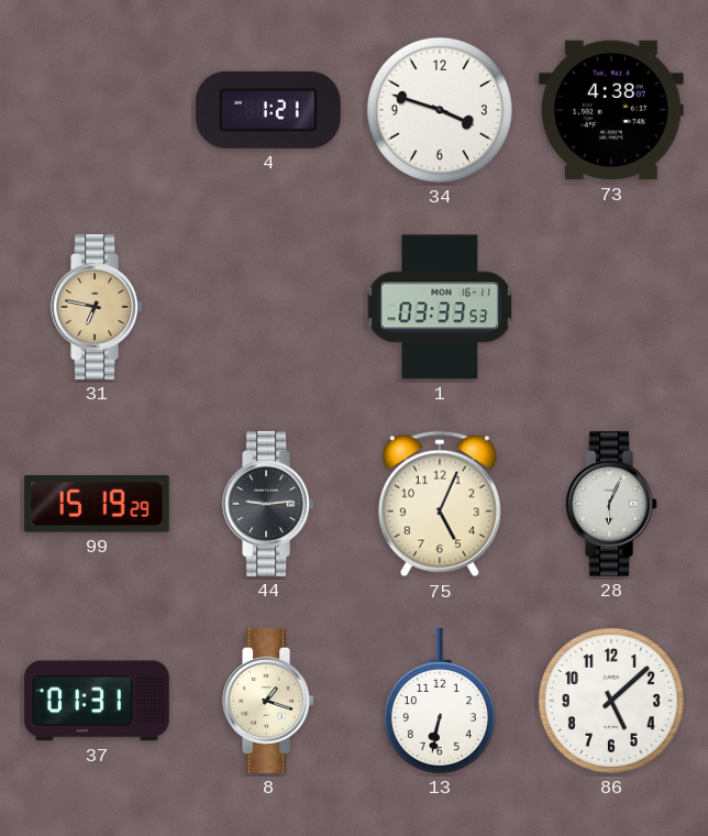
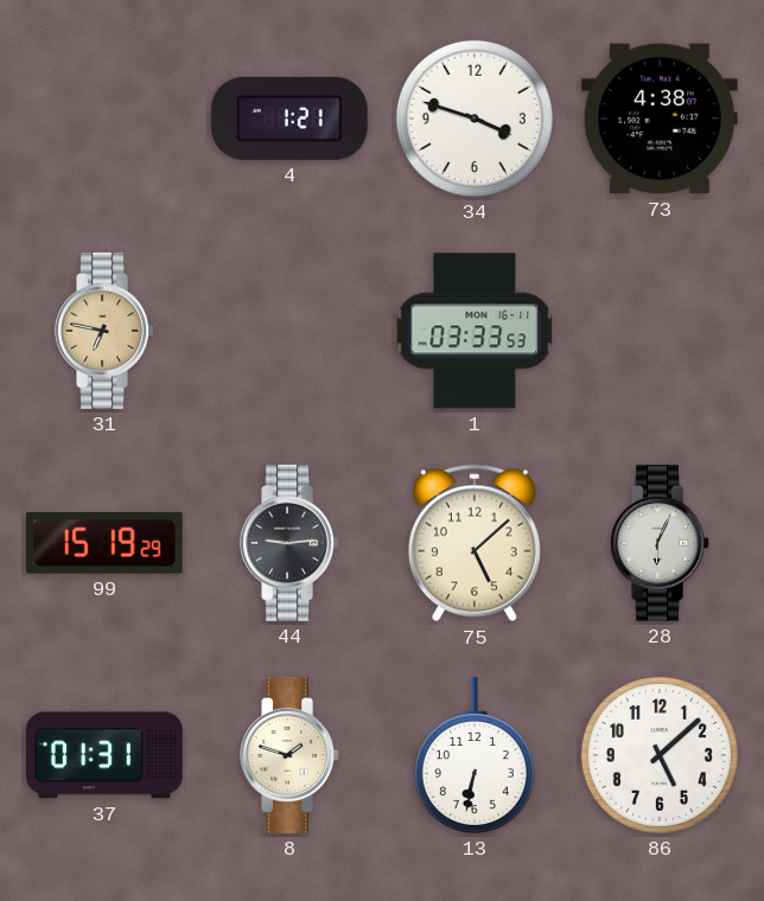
75: 5:04 -> 5:08
8: 1:18 -> 1:48
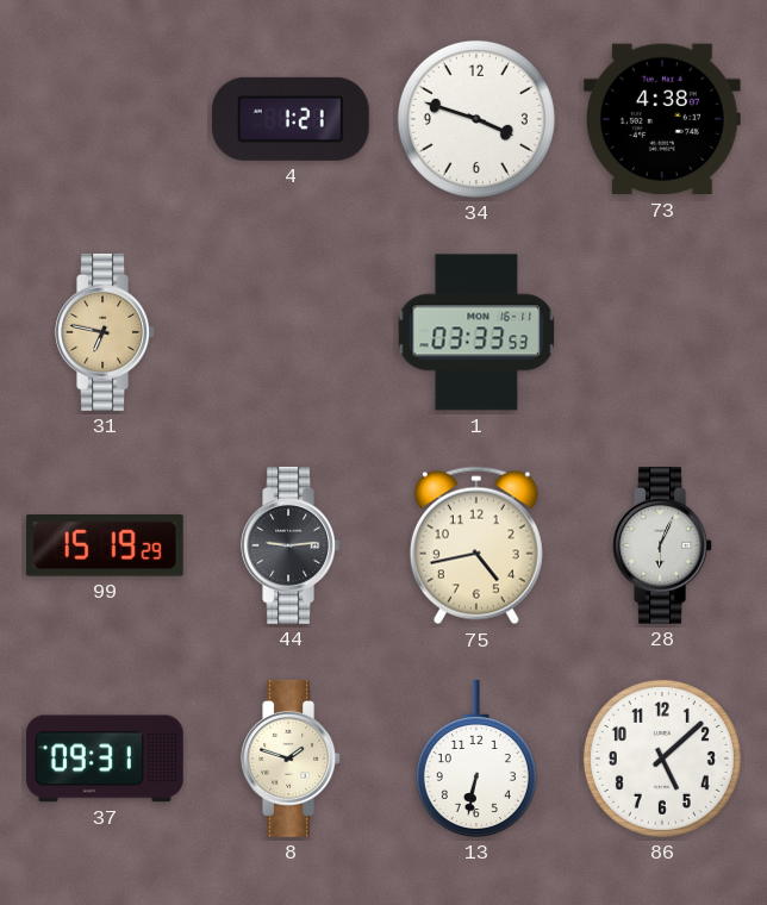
75: 5:08 -> 4:43
37: 01:31 -> 09:31
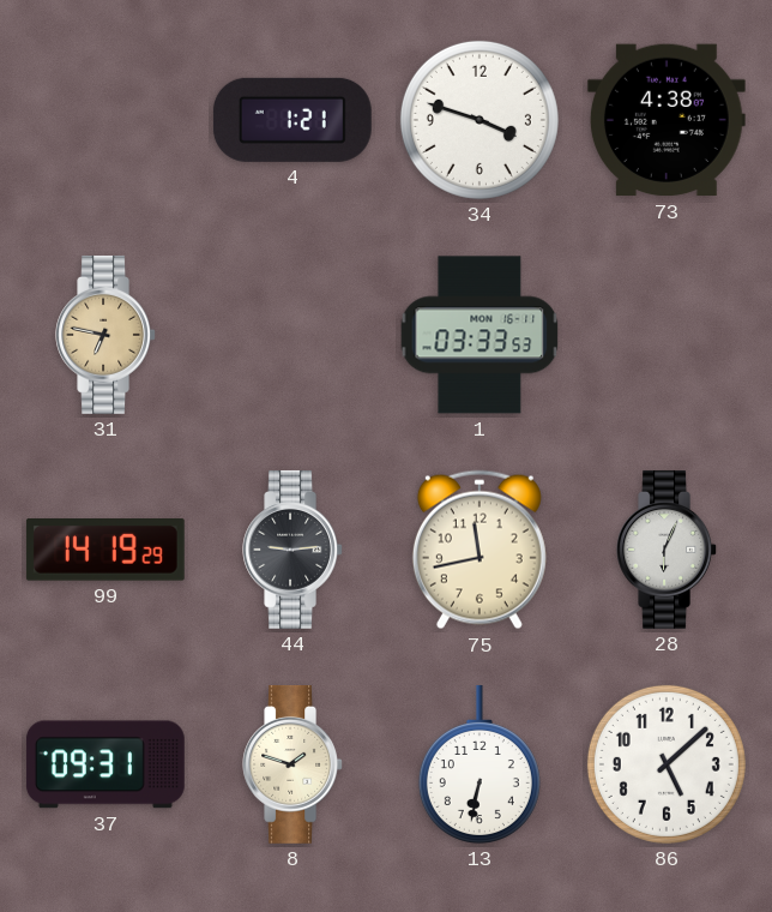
99: 15:19 -> 14:19
75: 4:43 -> 11:43
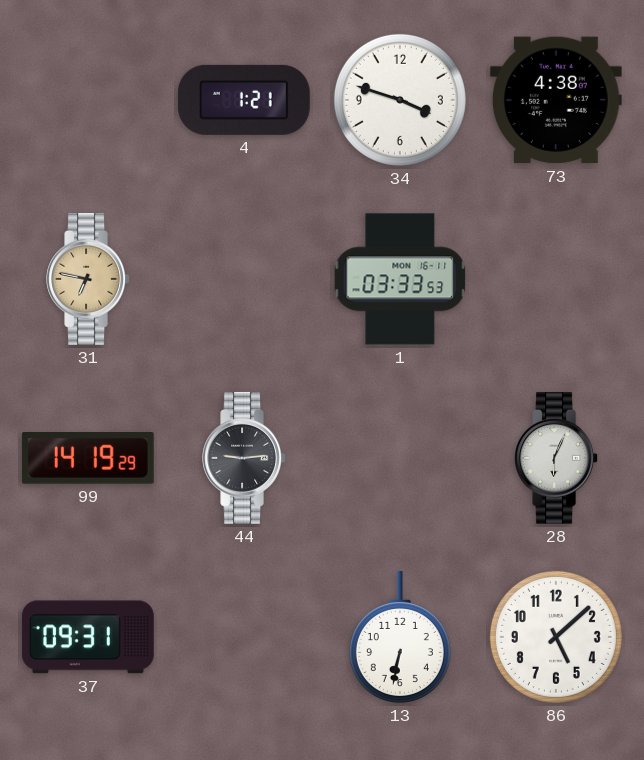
75: 11:43 -> none
8: 1:48 -> none
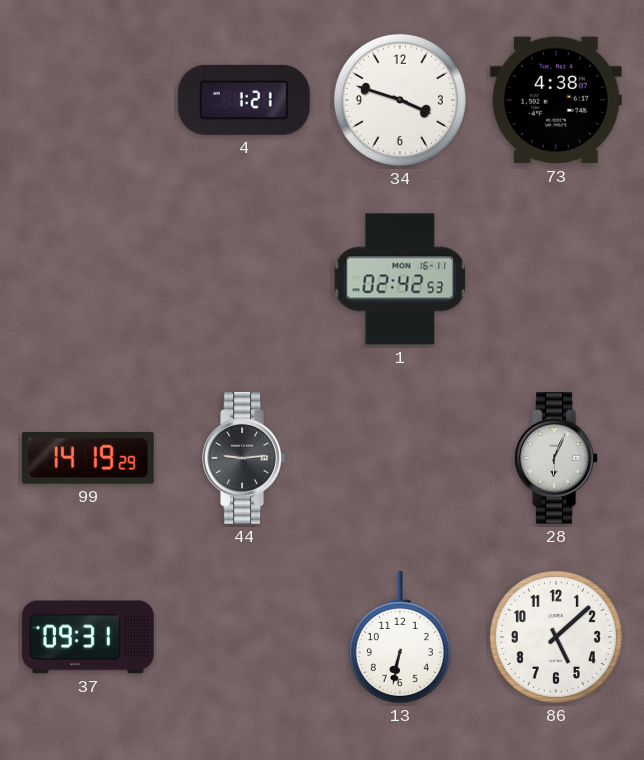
31: 6:47 -> none
1: 03:33 -> 02:42
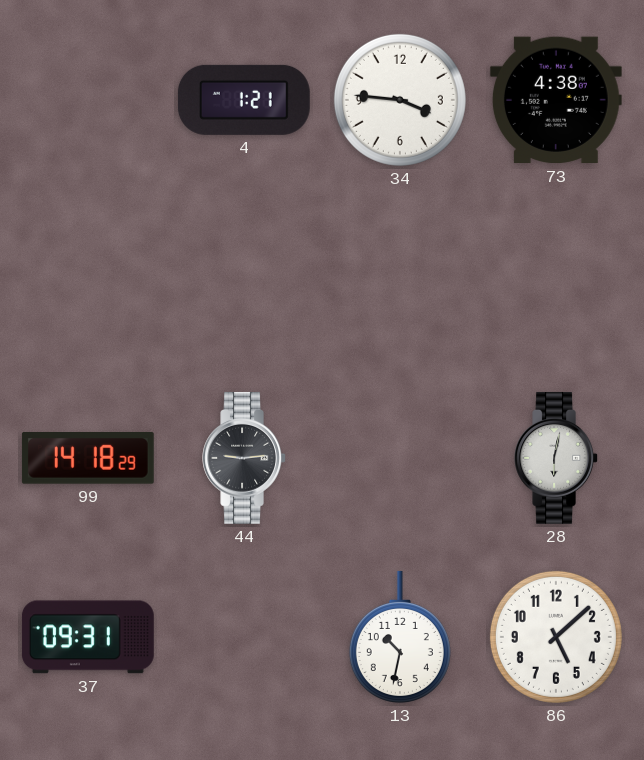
34: 3:48 -> 3:46
1: 02:42 -> none
99: 14:19 -> 14:18
28: 6:04 -> 6:02
13: 6:32 -> 10:32
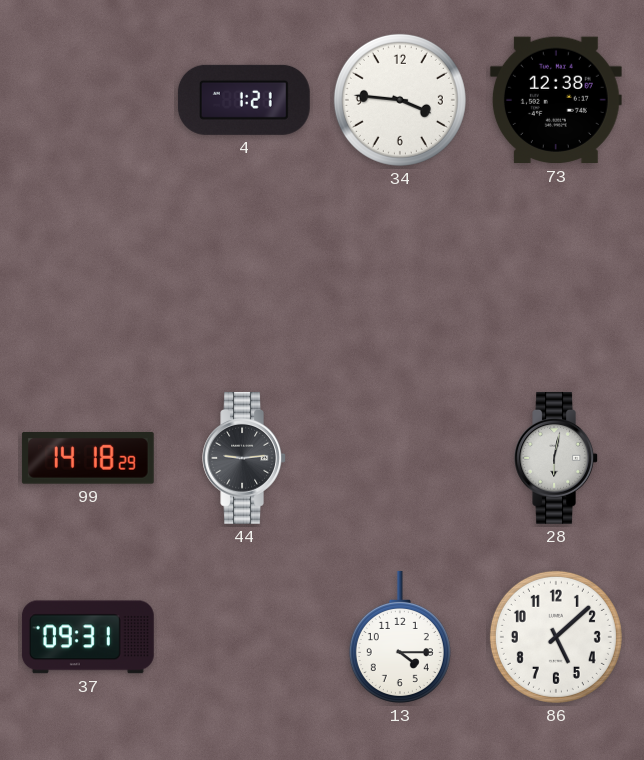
73: 4:38 -> 12:38
13: 10:32 -> 4:15
